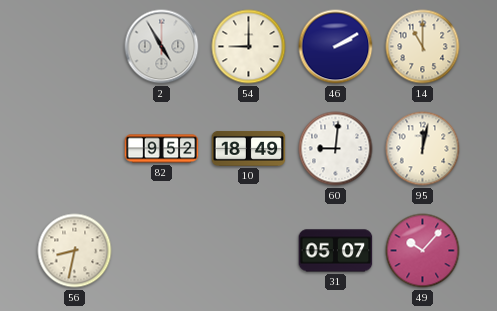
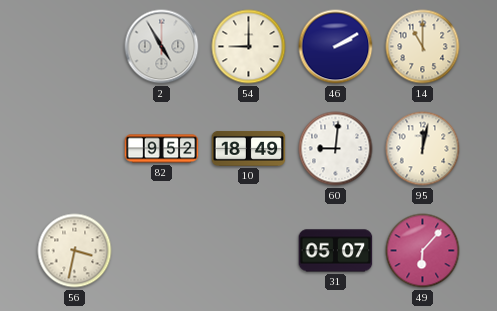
56: 8:32 -> 3:32
49: 10:07 -> 6:07
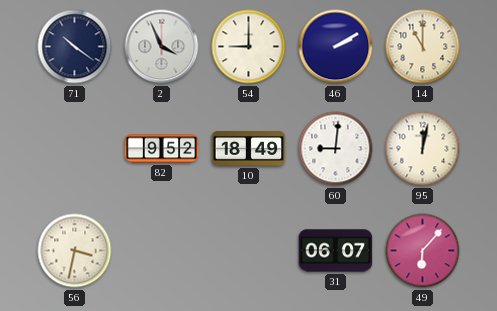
71: none -> 10:21
2: 4:55 -> 3:56
31: 05:07 -> 06:07
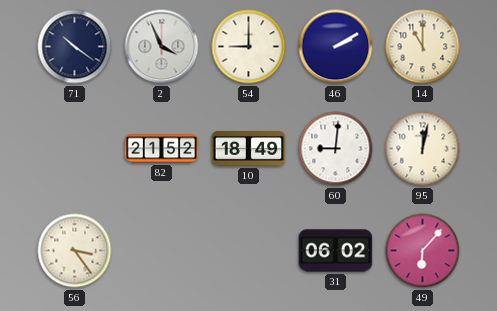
82: 9:52 -> 21:52
56: 3:32 -> 3:24
31: 06:07 -> 06:02
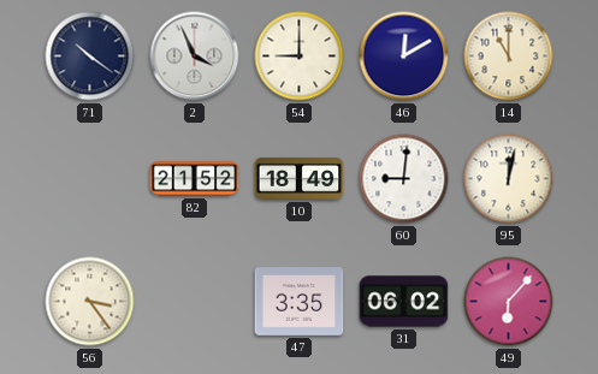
46: 2:10 -> 12:10
47: none -> 3:35
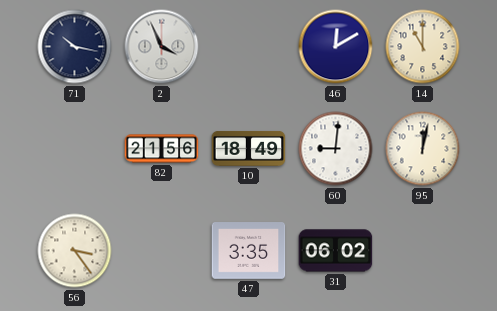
71: 10:21 -> 10:17
54: 9:00 -> none
82: 21:52 -> 21:56
49: 6:07 -> none
